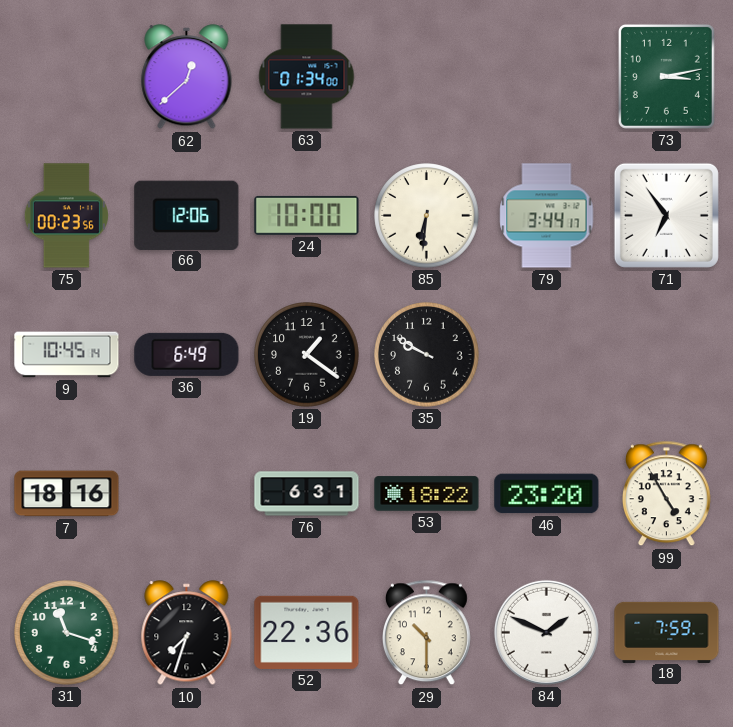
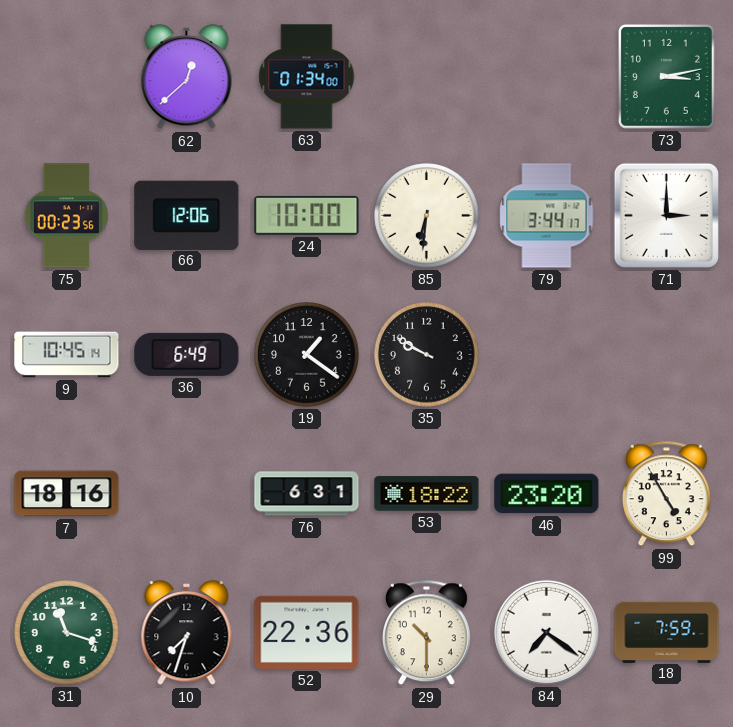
71: 6:54 -> 3:00
84: 1:49 -> 7:21
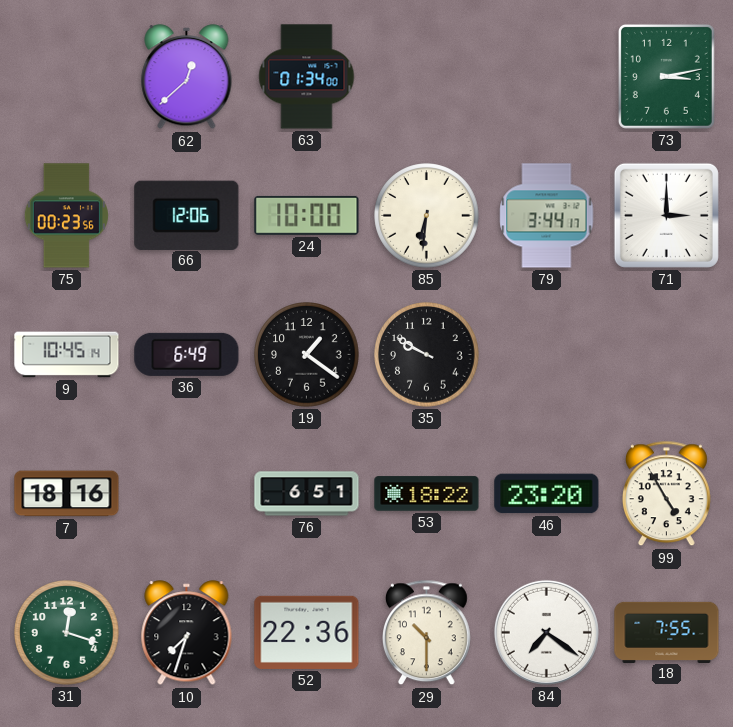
76: 6:31 -> 6:51
31: 11:18 -> 12:18
18: 7:59 -> 7:55
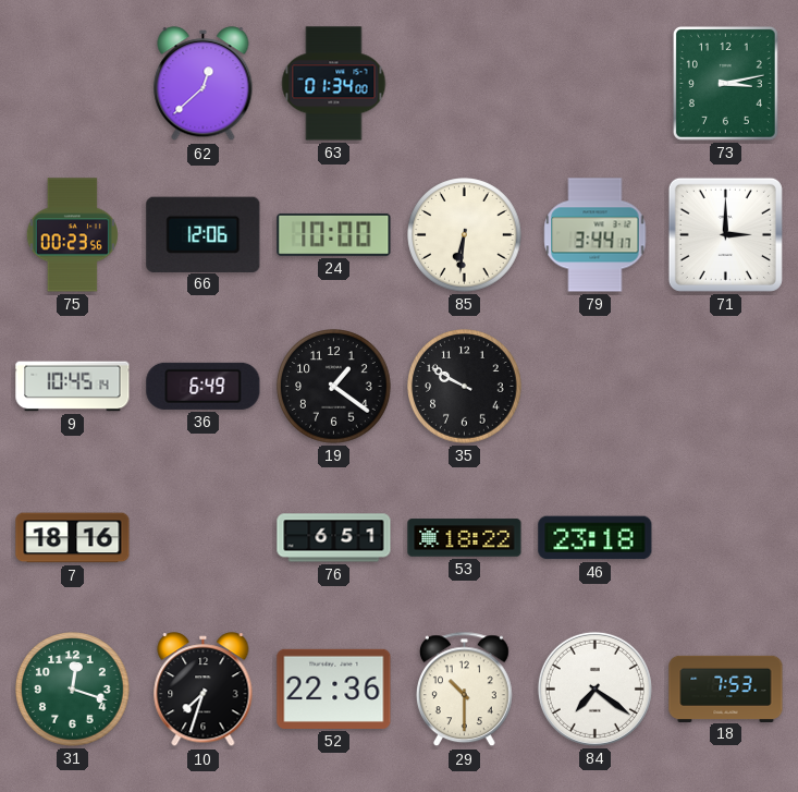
46: 23:20 -> 23:18
99: 4:55 -> none
18: 7:55 -> 7:53
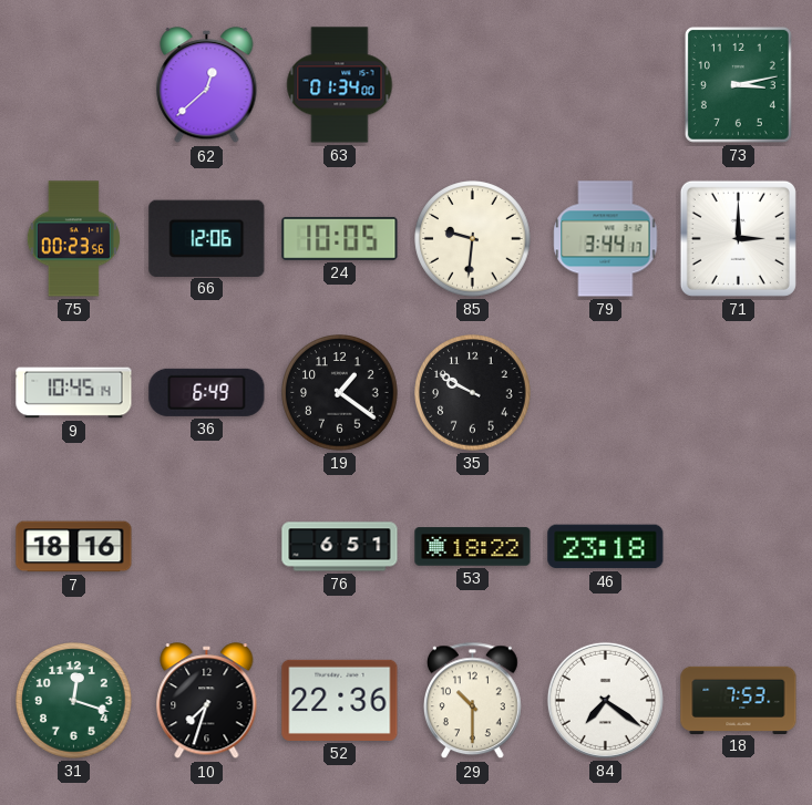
24: 10:00 -> 10:05
85: 6:31 -> 9:31
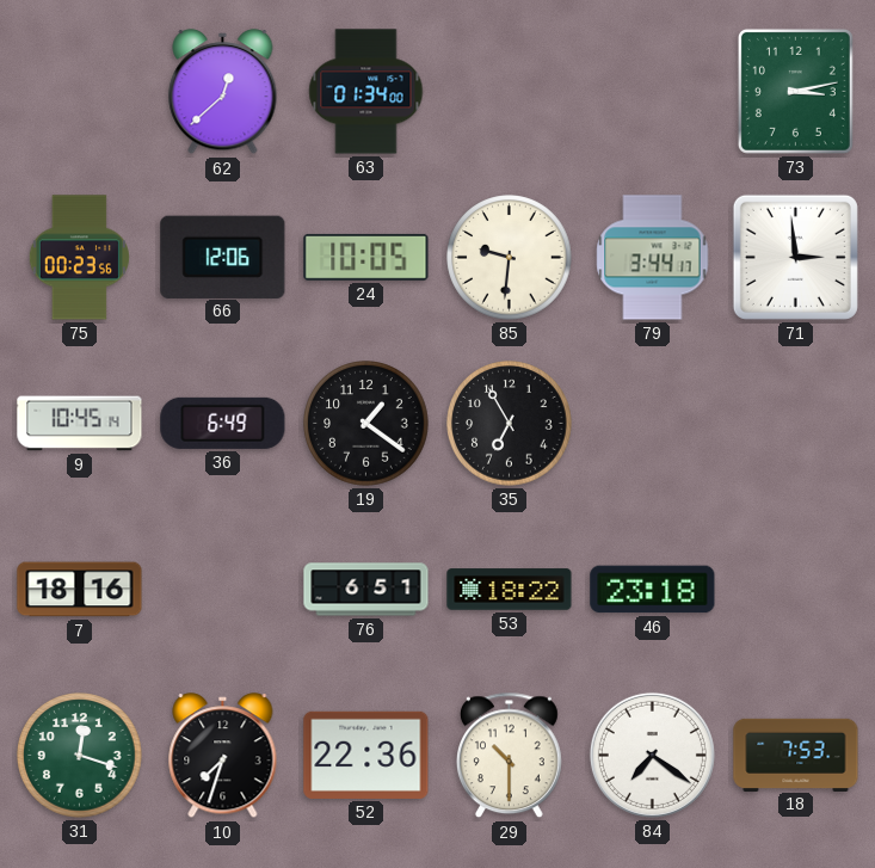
71: 3:00 -> 2:59
35: 9:50 -> 6:55
